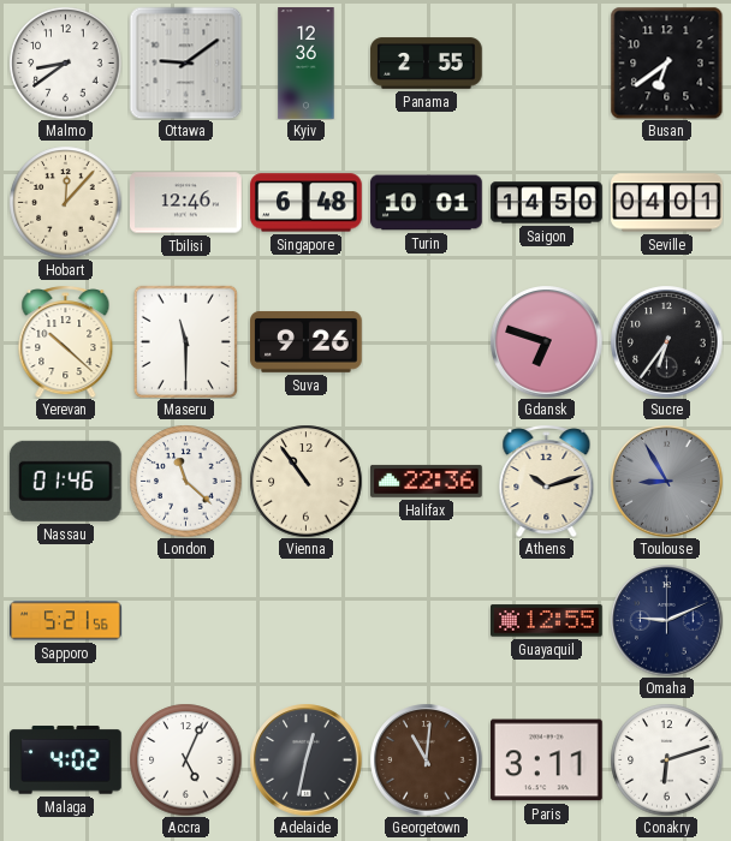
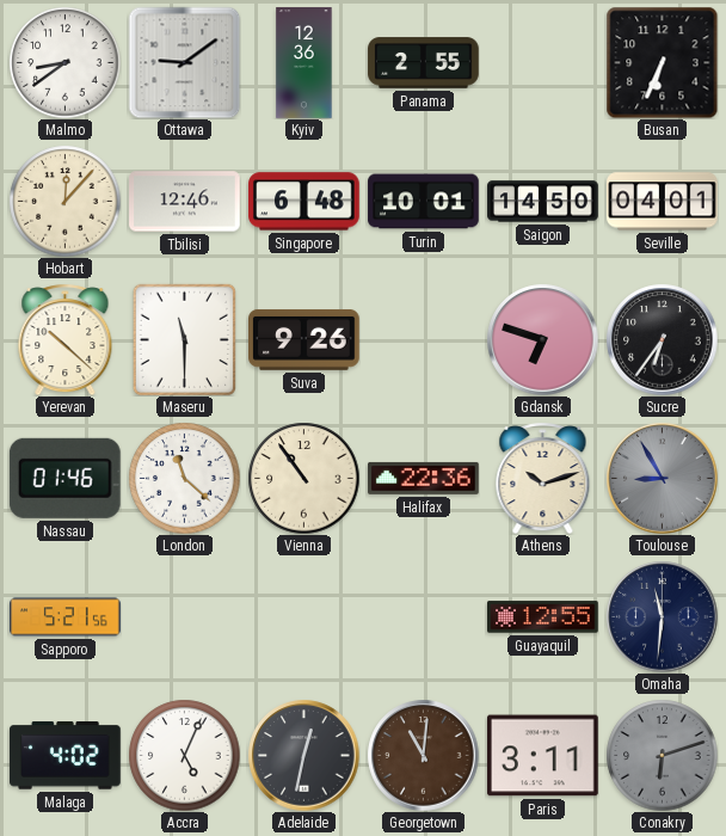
Busan: 6:39 -> 6:34
Omaha: 9:11 -> 11:31
Conakry dial: white -> grey
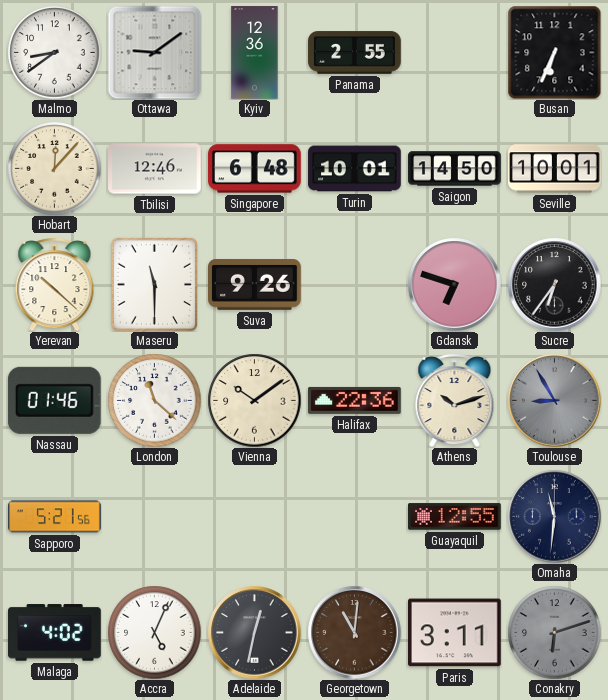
Seville: 04:01 -> 10:01
Vienna: 10:54 -> 10:09
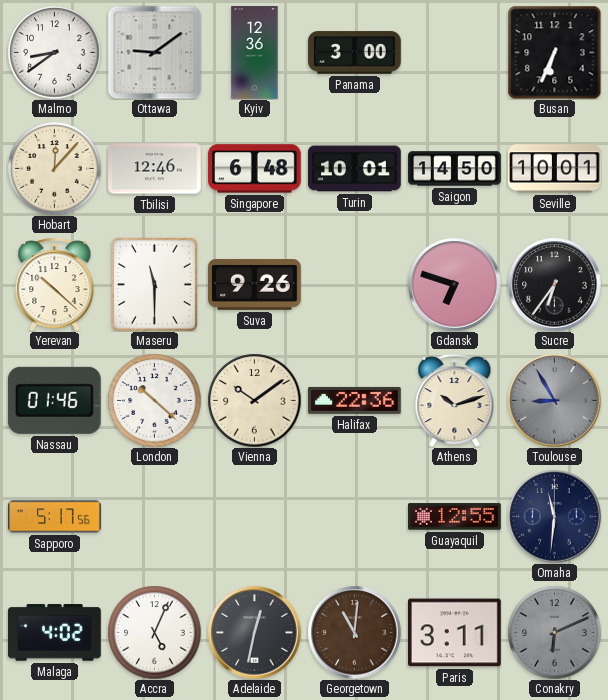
Panama: 2:55 -> 3:00
London: 11:22 -> 10:22
Sapporo: 5:21 -> 5:17
Conakry: 6:12 -> 6:11
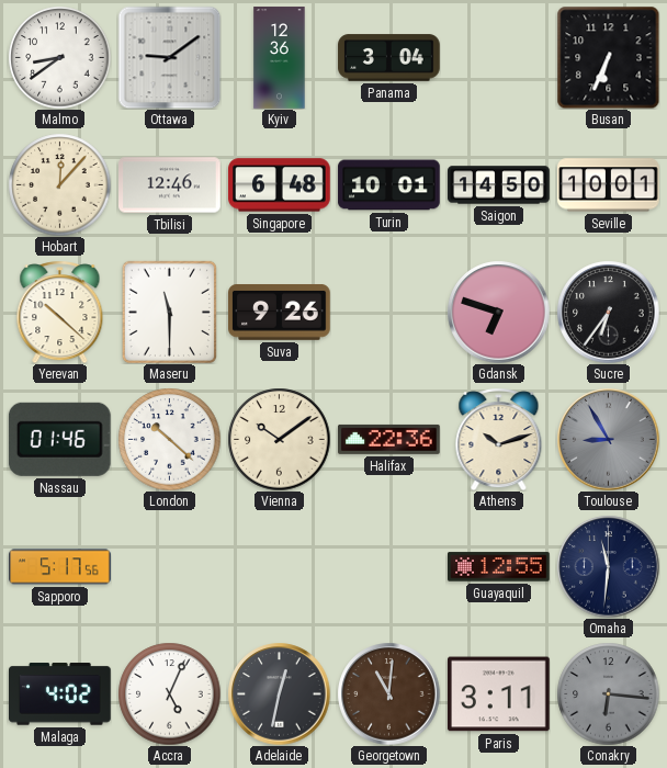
Panama: 3:00 -> 3:04
Conakry: 6:11 -> 6:16
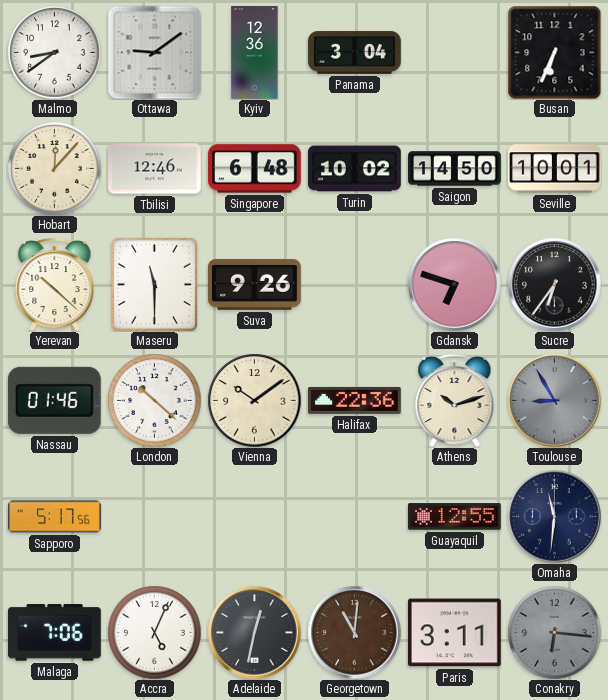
Turin: 10:01 -> 10:02
Malaga: 4:02 -> 7:06
